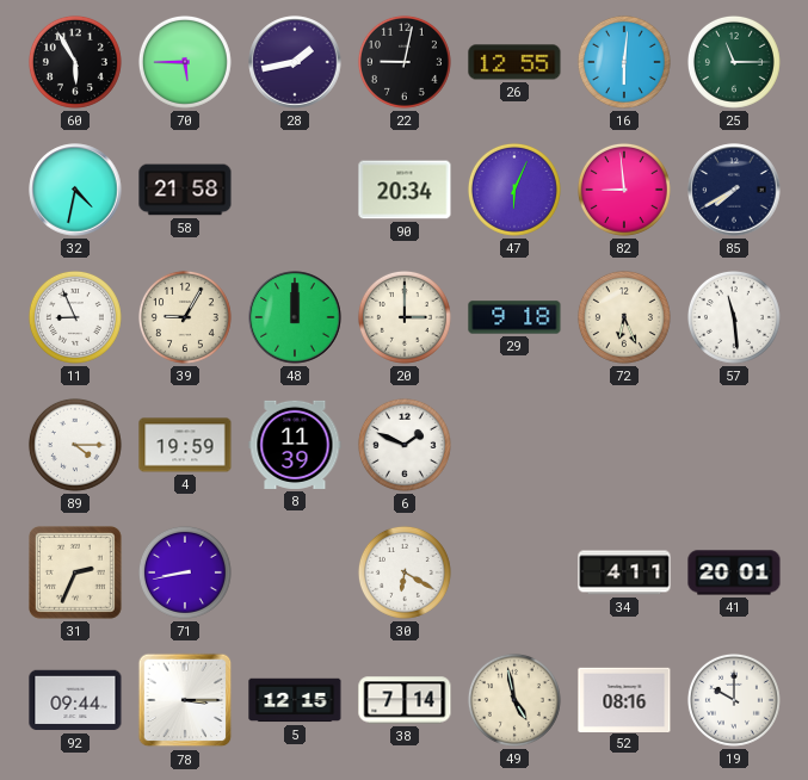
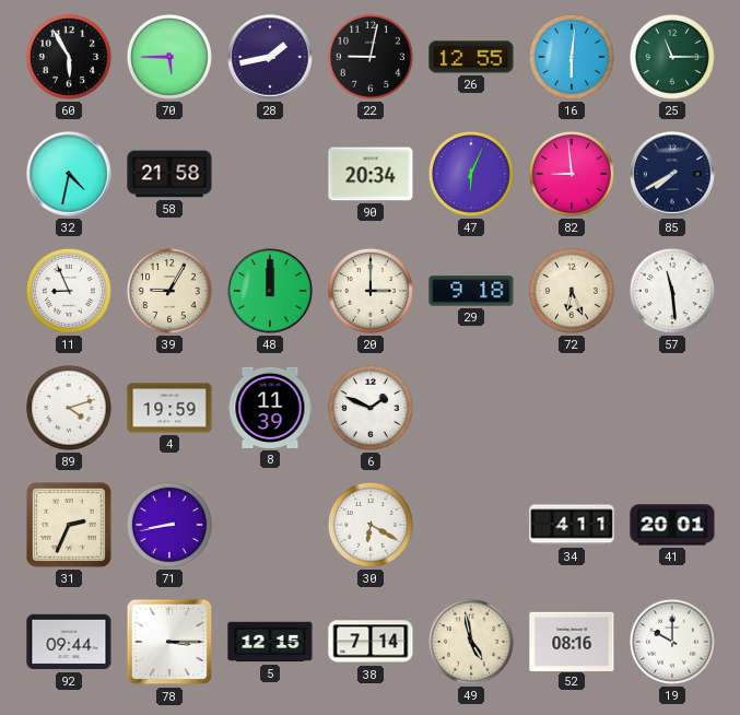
89: 4:15 -> 4:12
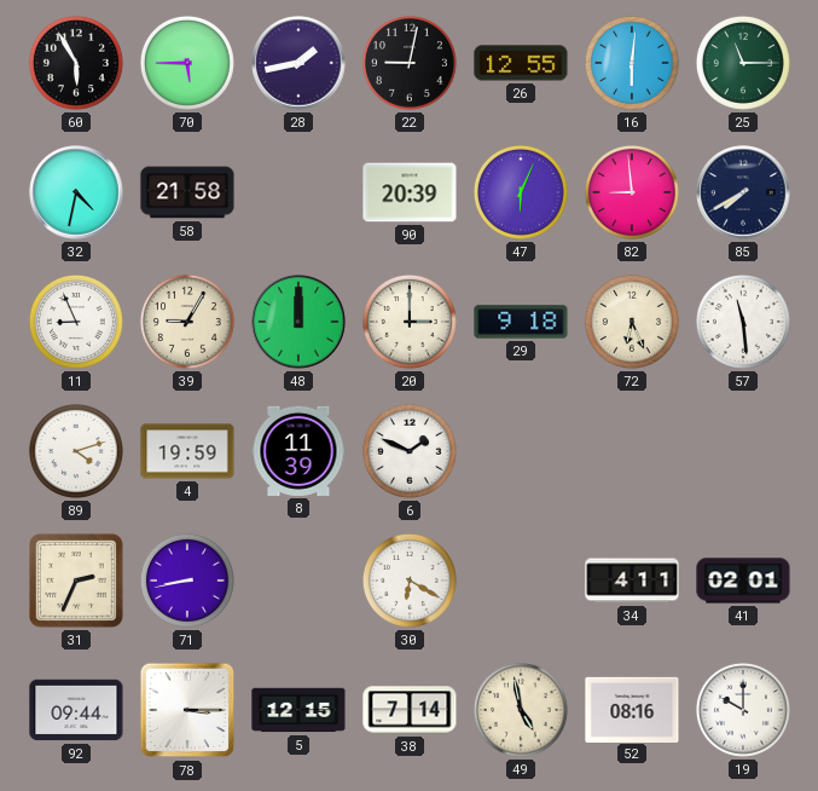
90: 20:34 -> 20:39
41: 20:01 -> 02:01
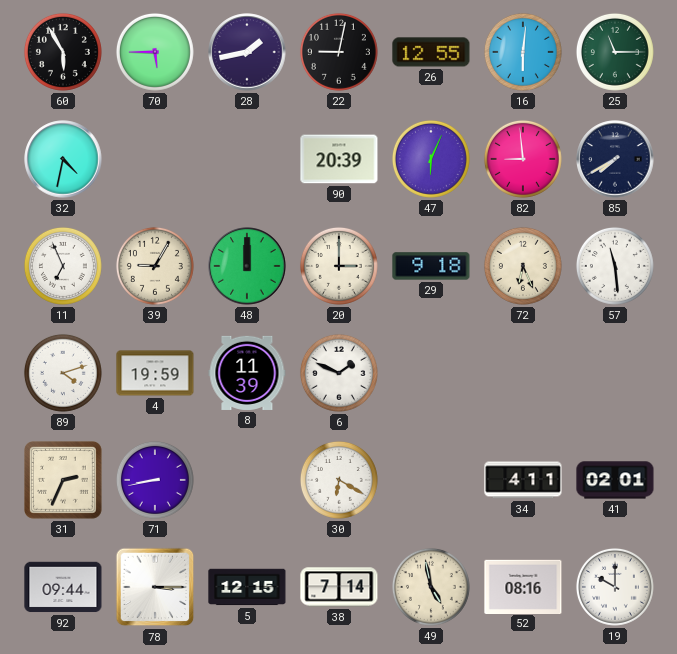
58: 21:58 -> none
11: 8:56 -> 6:56
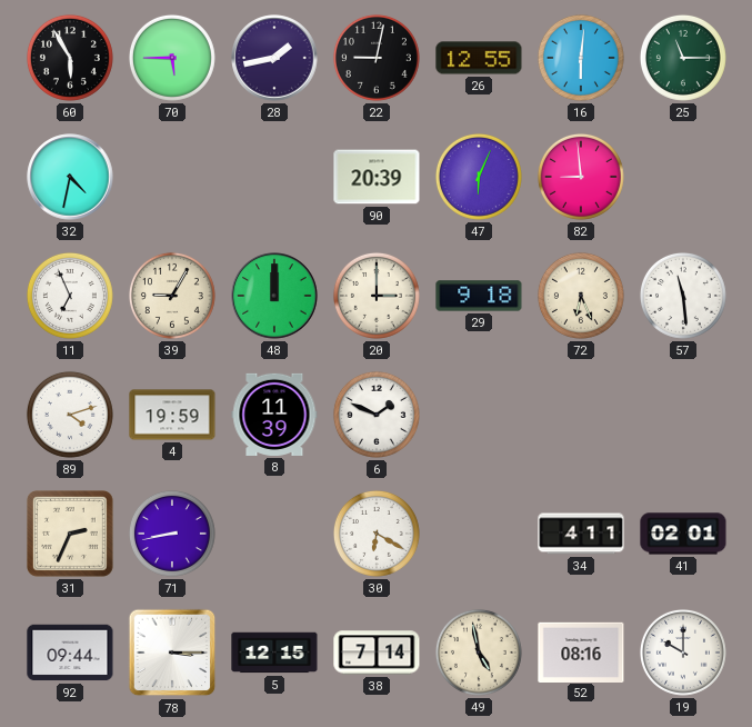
85: 7:40 -> none
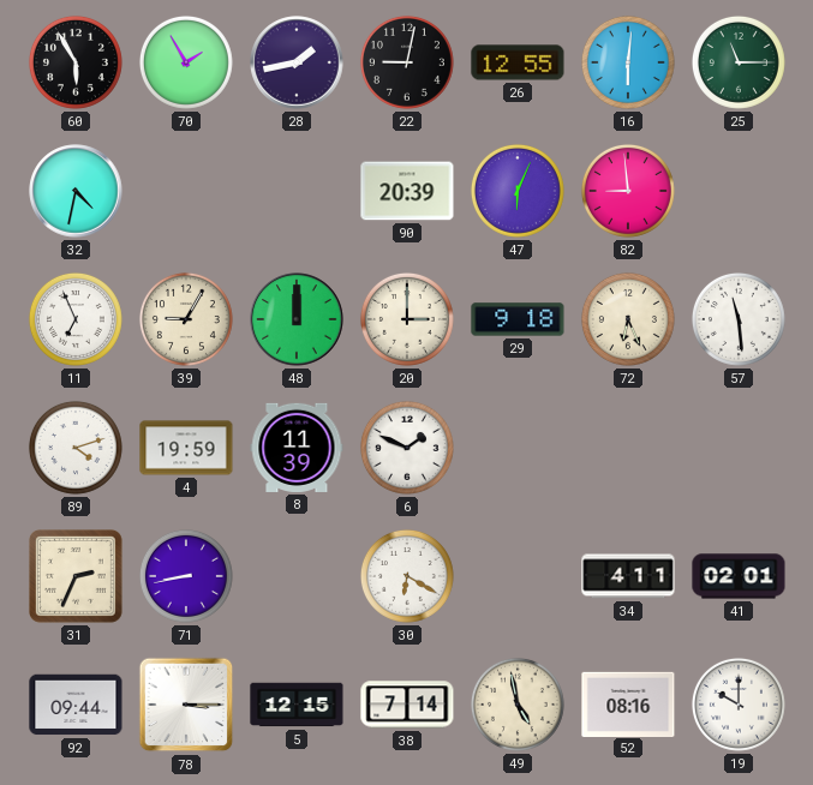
70: 5:45 -> 1:55
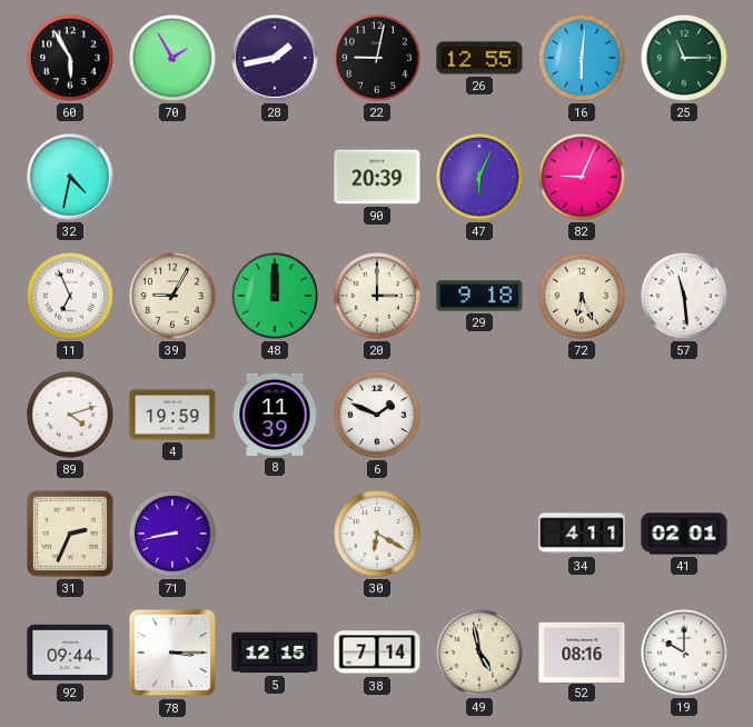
82: 8:59 -> 9:04
